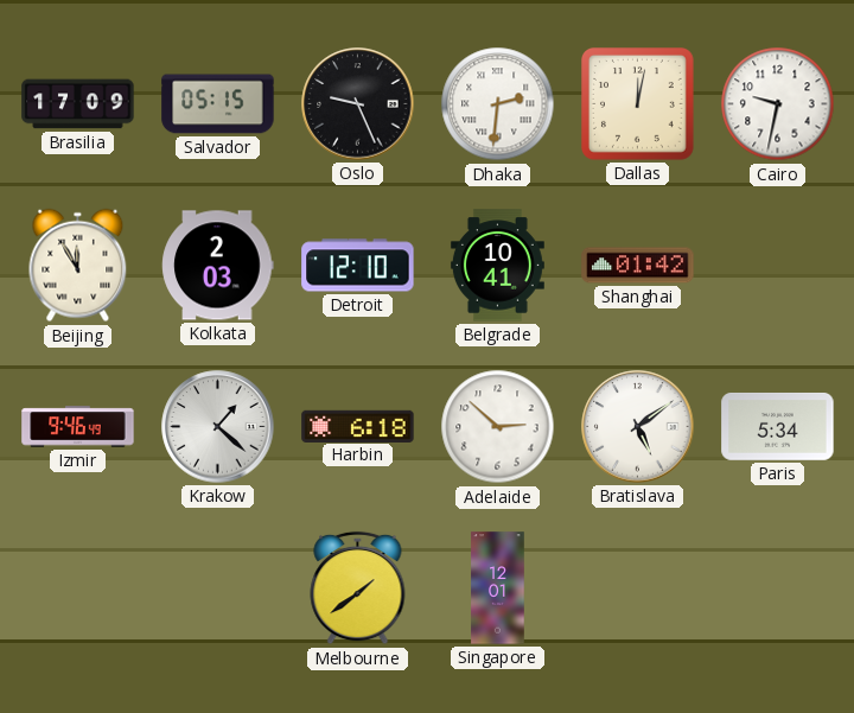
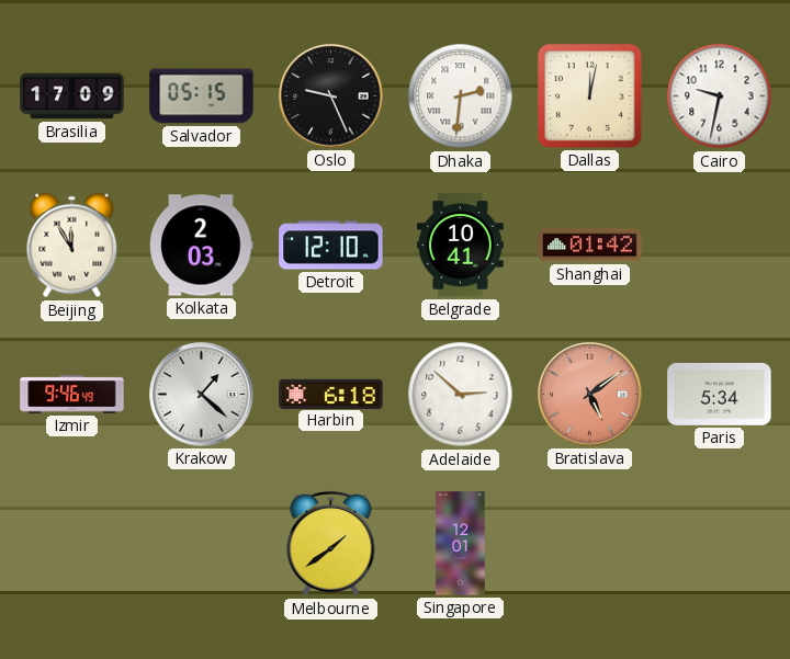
Bratislava dial: white -> salmon
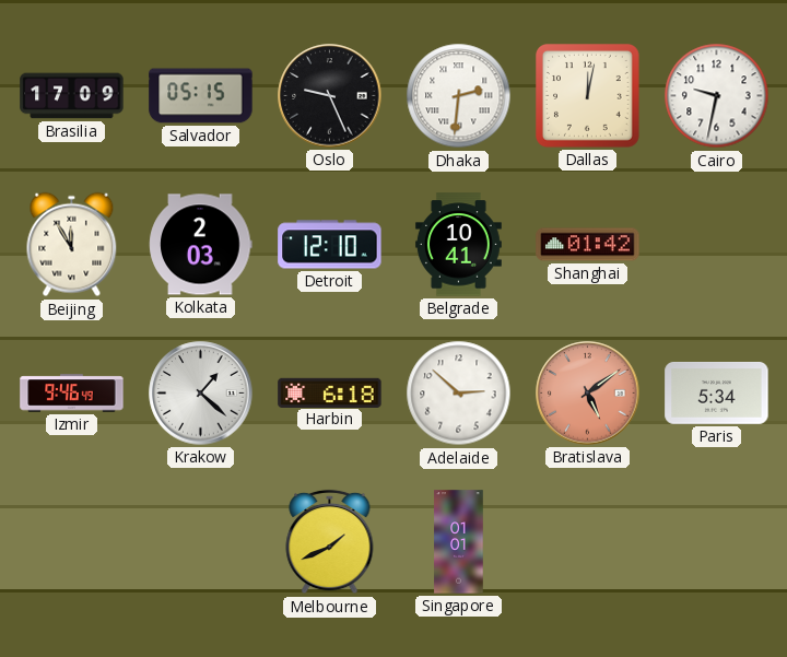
Melbourne: 1:39 -> 1:41
Singapore: 12:01 -> 01:01
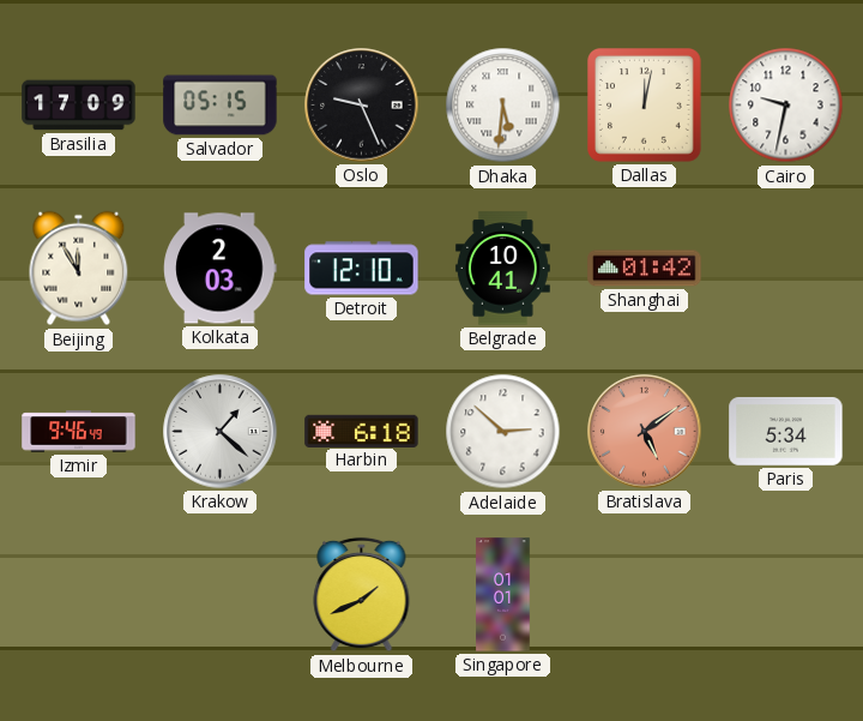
Dhaka: 2:31 -> 5:31
